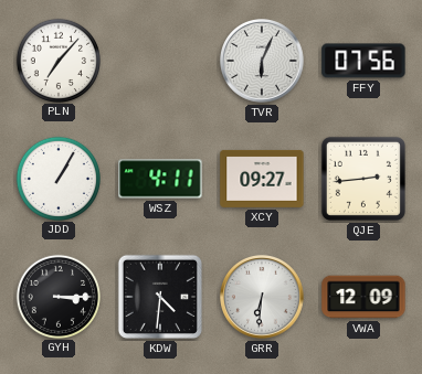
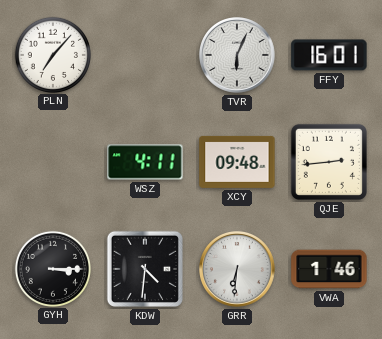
FFY: 07:56 -> 16:01
JDD: 1:05 -> none
XCY: 09:27 -> 09:48
VWA: 12:09 -> 1:46
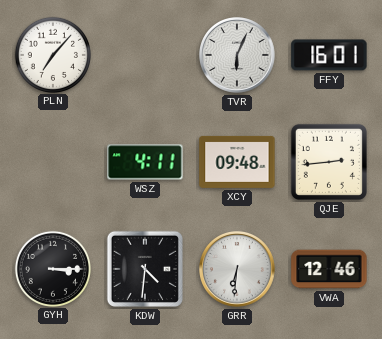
VWA: 1:46 -> 12:46
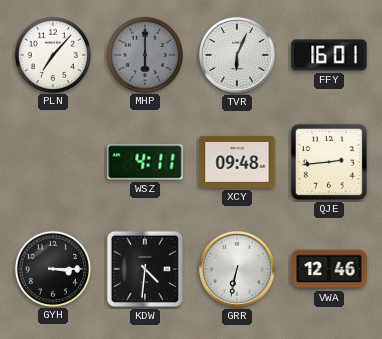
MHP: none -> 6:00
GRR: 6:31 -> 6:32
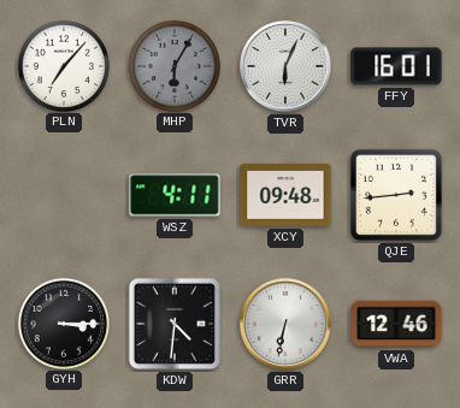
MHP: 6:00 -> 6:05
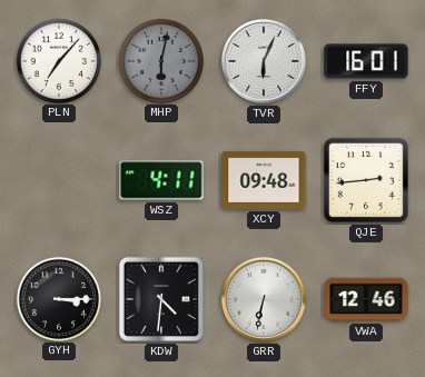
MHP: 6:05 -> 6:02
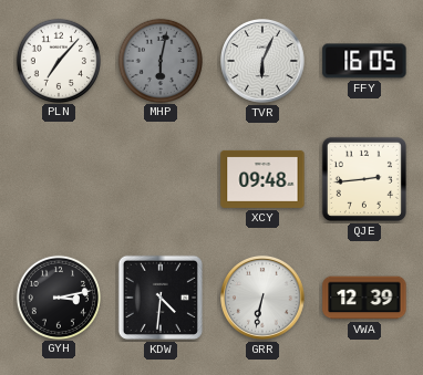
FFY: 16:01 -> 16:05
WSZ: 4:11 -> none
GYH: 3:15 -> 3:13
VWA: 12:46 -> 12:39
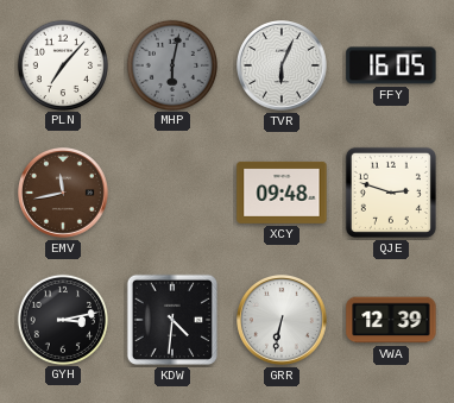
EMV: none -> 11:43
QJE: 2:44 -> 2:48
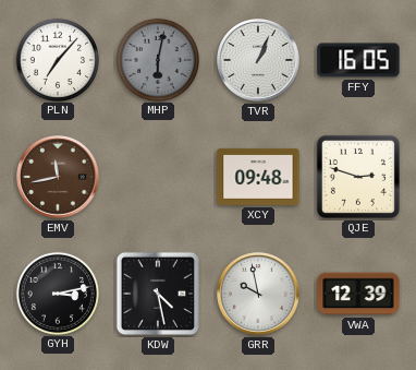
TVR: 6:04 -> 1:04
KDW: 4:31 -> 4:28
GRR: 6:32 -> 9:58
